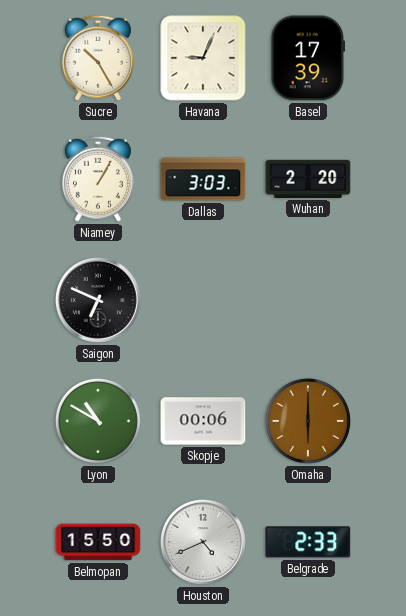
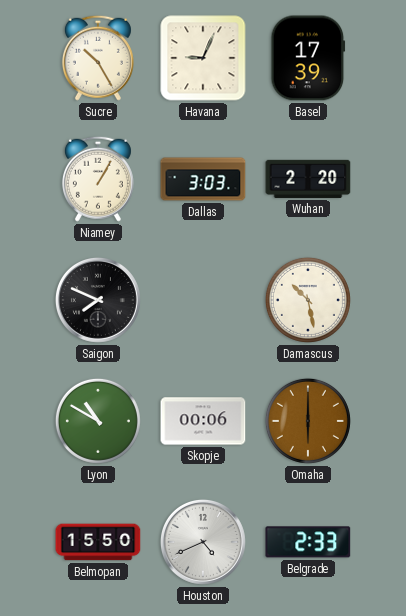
Saigon: 6:49 -> 7:49
Damascus: none -> 10:28
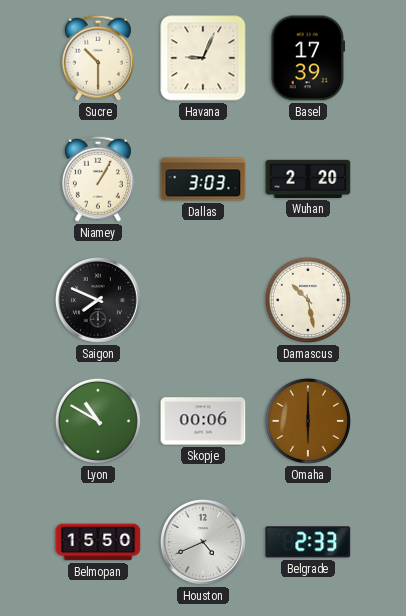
Sucre: 10:25 -> 10:30
